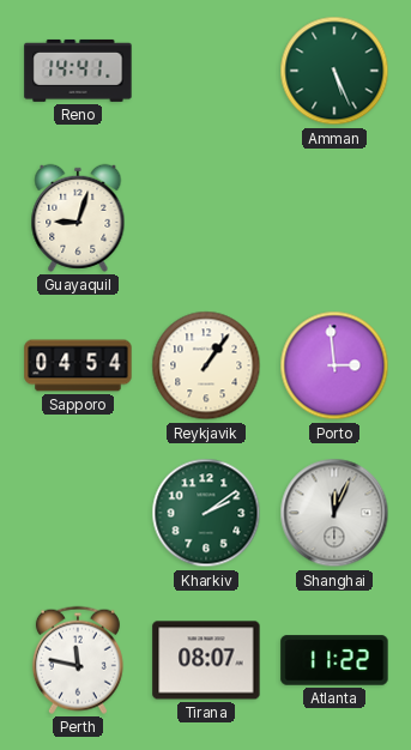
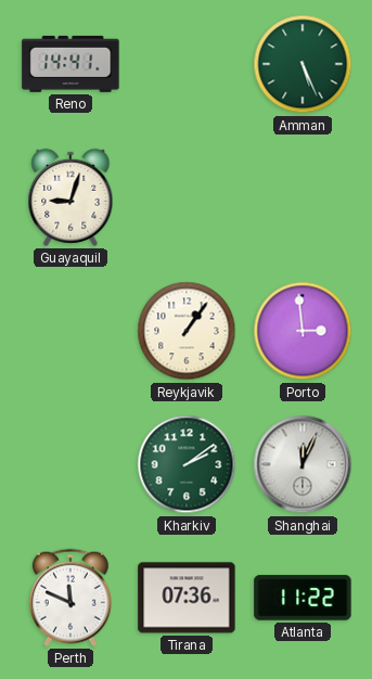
Sapporo: 04:54 -> none
Perth: 11:47 -> 11:49
Tirana: 08:07 -> 07:36
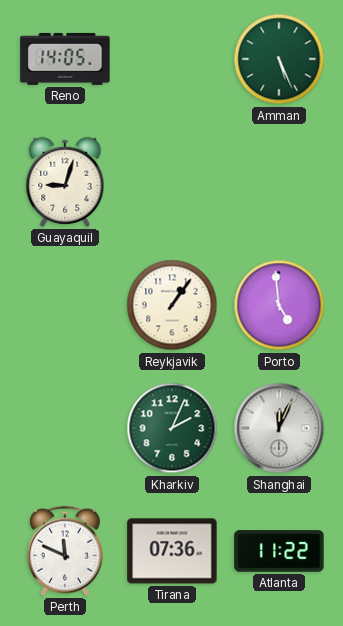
Reno: 14:41 -> 14:05
Porto: 2:59 -> 4:59
Kharkiv: 2:09 -> 2:04
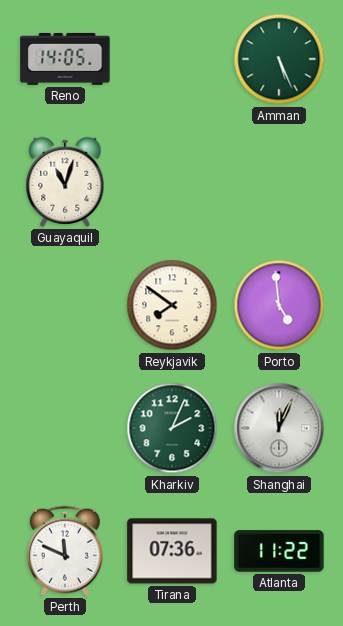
Guayaquil: 9:03 -> 11:03
Reykjavik: 1:06 -> 7:51
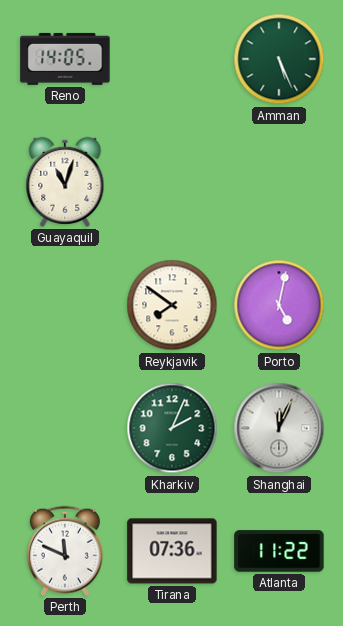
Porto: 4:59 -> 5:02
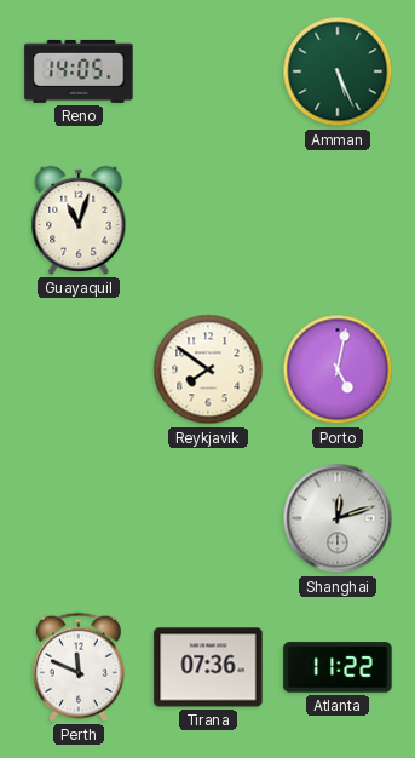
Kharkiv: 2:04 -> none
Shanghai: 12:04 -> 12:12
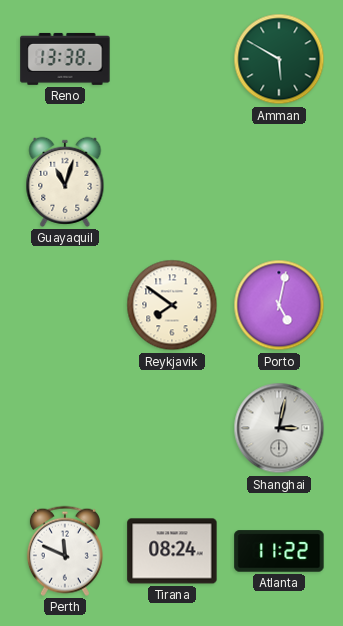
Reno: 14:05 -> 13:38
Amman: 5:26 -> 5:50
Shanghai: 12:12 -> 3:02
Tirana: 07:36 -> 08:24
